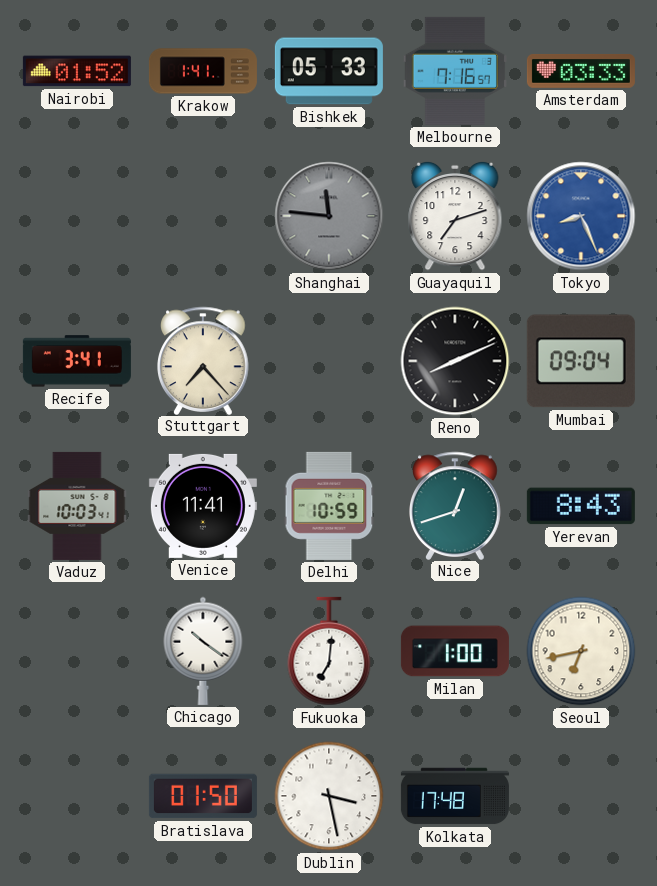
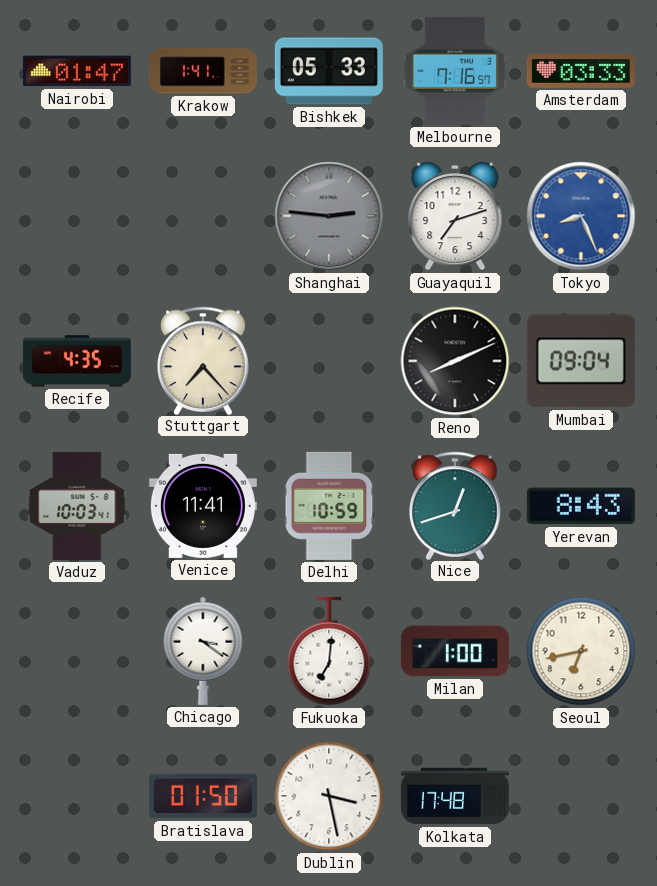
Nairobi: 01:52 -> 01:47
Shanghai: 11:46 -> 2:46
Recife: 3:41 -> 4:35
Chicago: 10:21 -> 3:21
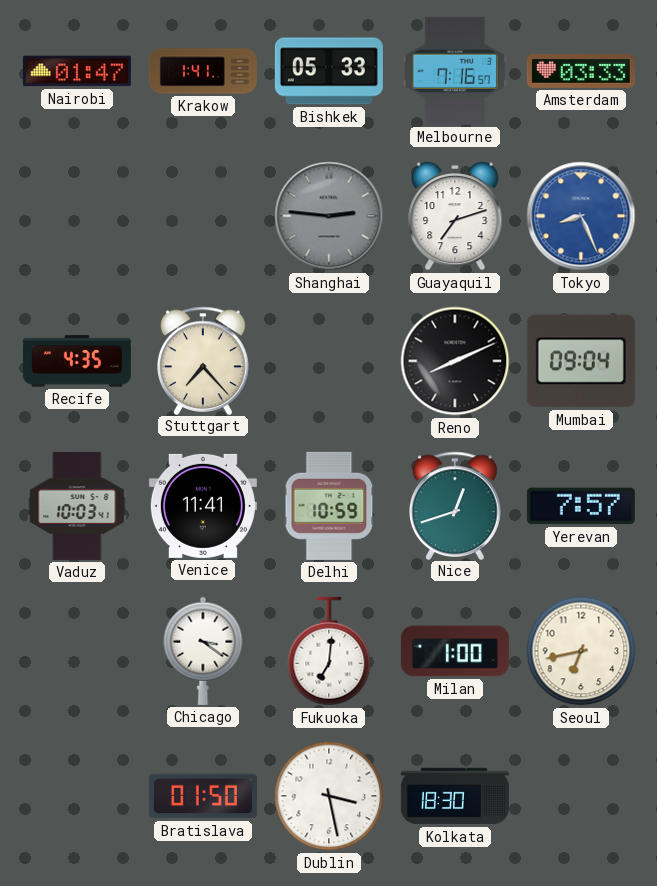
Yerevan: 8:43 -> 7:57
Kolkata: 17:48 -> 18:30
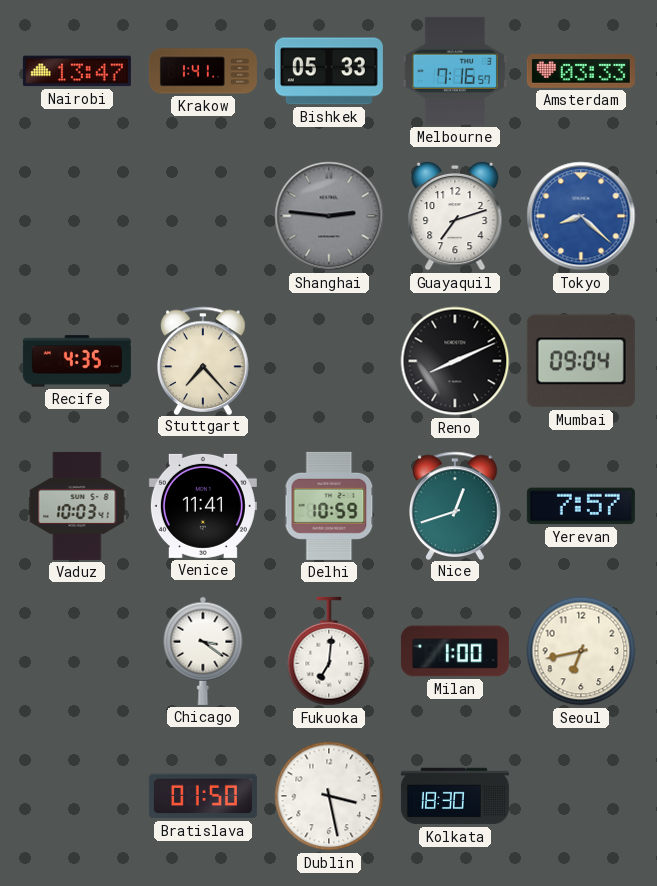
Nairobi: 01:47 -> 13:47
Tokyo: 8:26 -> 8:22
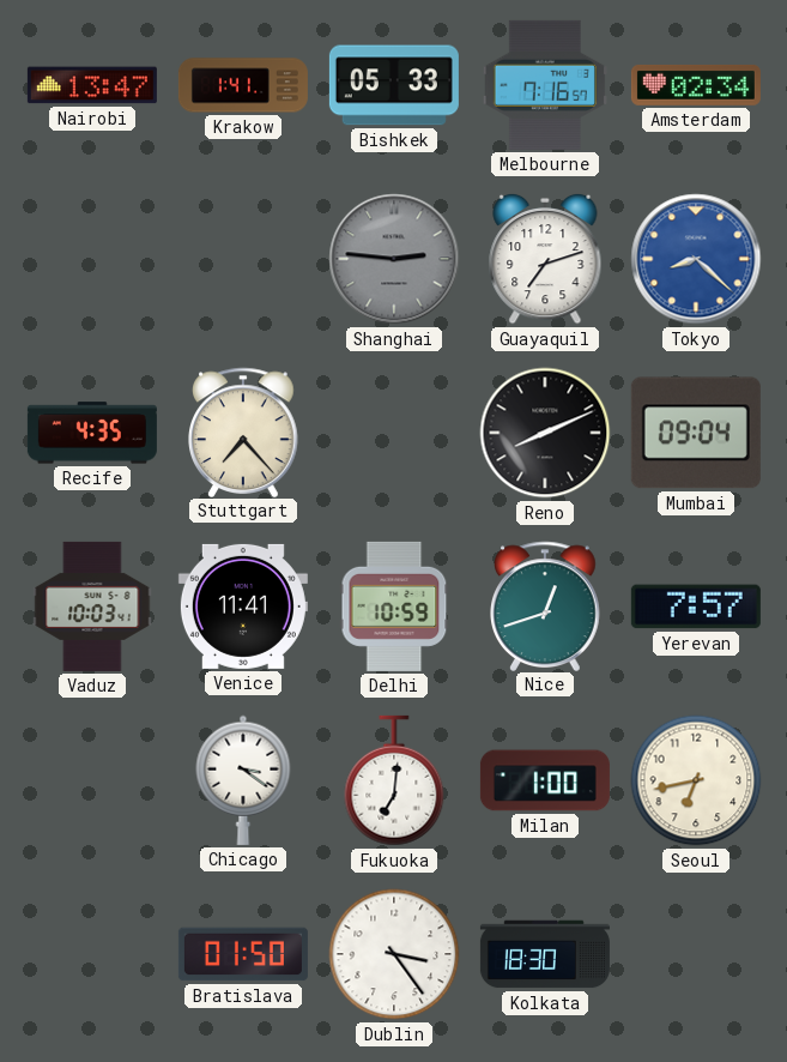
Amsterdam: 03:33 -> 02:34
Dublin: 3:28 -> 3:24
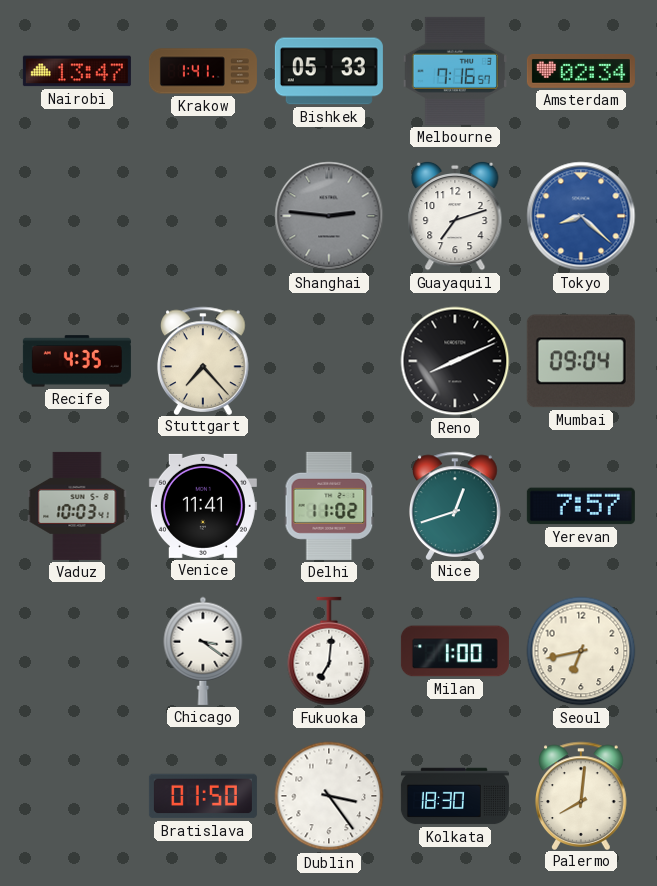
Delhi: 10:59 -> 11:02
Palermo: none -> 8:01
